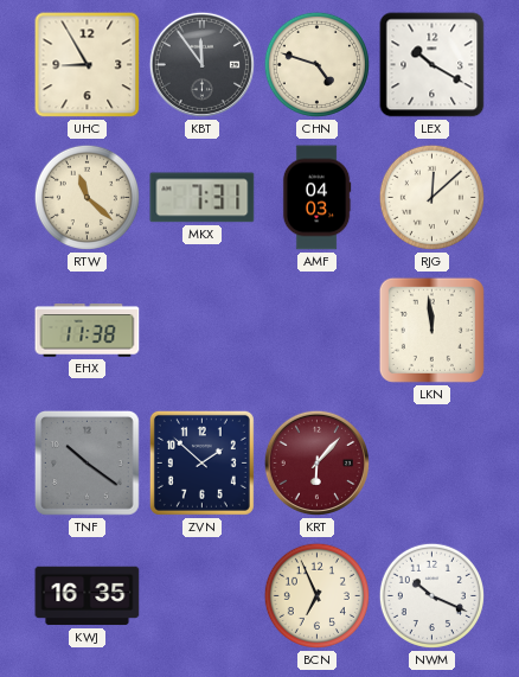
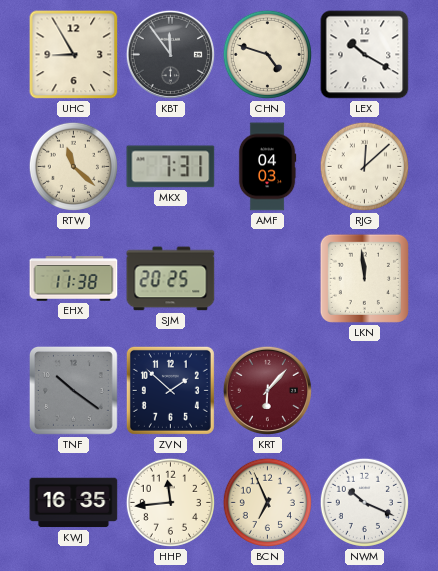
SJM: none -> 20:25
HHP: none -> 11:44
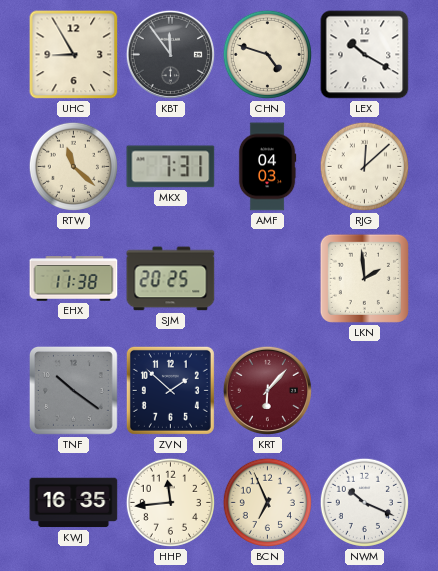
LKN: 11:59 -> 1:59
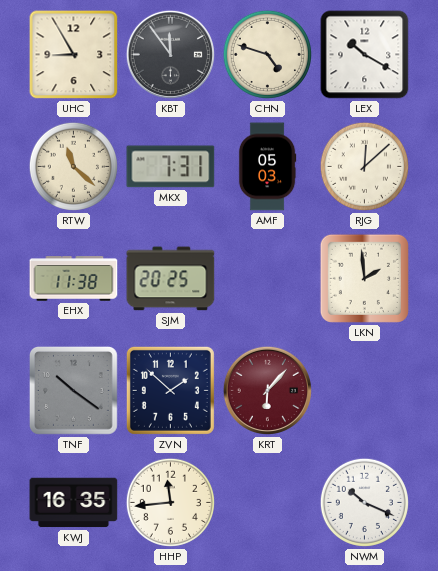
AMF: 04:03 -> 05:03
BCN: 6:56 -> none
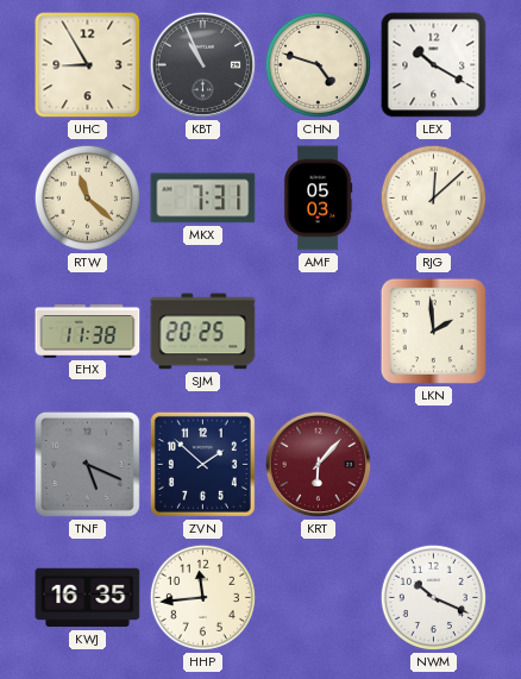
KBT: 11:54 -> 10:56
TNF: 10:21 -> 5:19
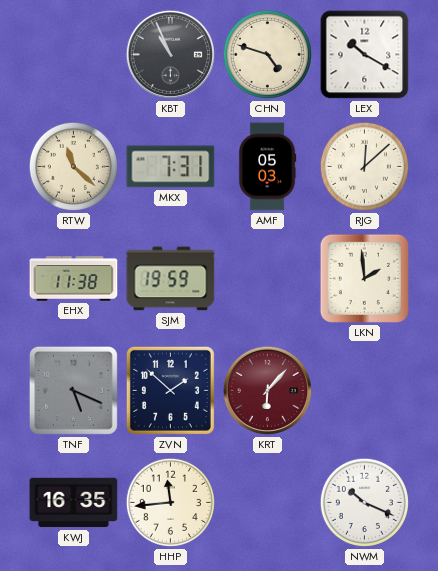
UHC: 8:55 -> none
SJM: 20:25 -> 19:59
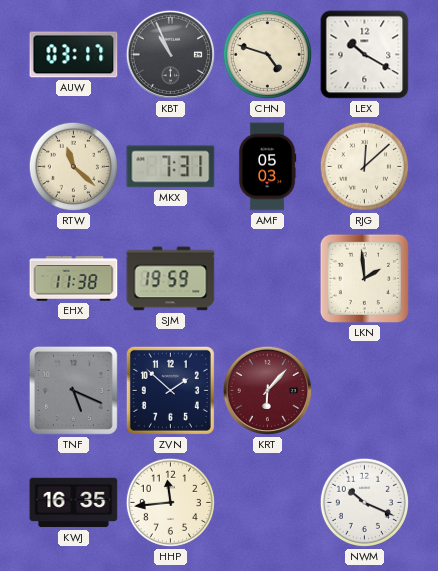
AUW: none -> 03:17
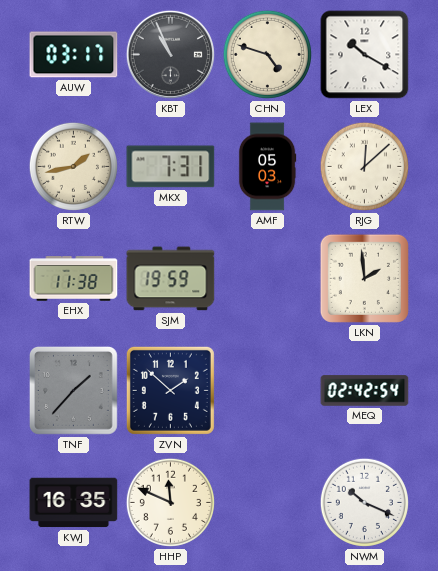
RTW: 11:22 -> 1:43
TNF: 5:19 -> 1:37
KRT: 6:07 -> none
MEQ: none -> 02:42
HHP: 11:44 -> 11:49
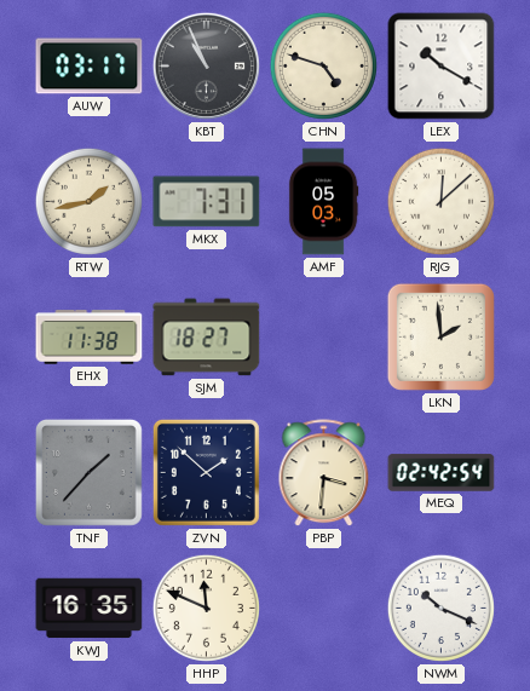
SJM: 19:59 -> 18:27
PBP: none -> 3:31
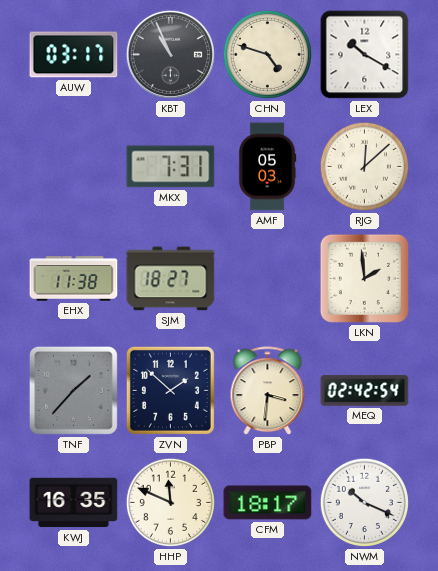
RTW: 1:43 -> none
CFM: none -> 18:17
